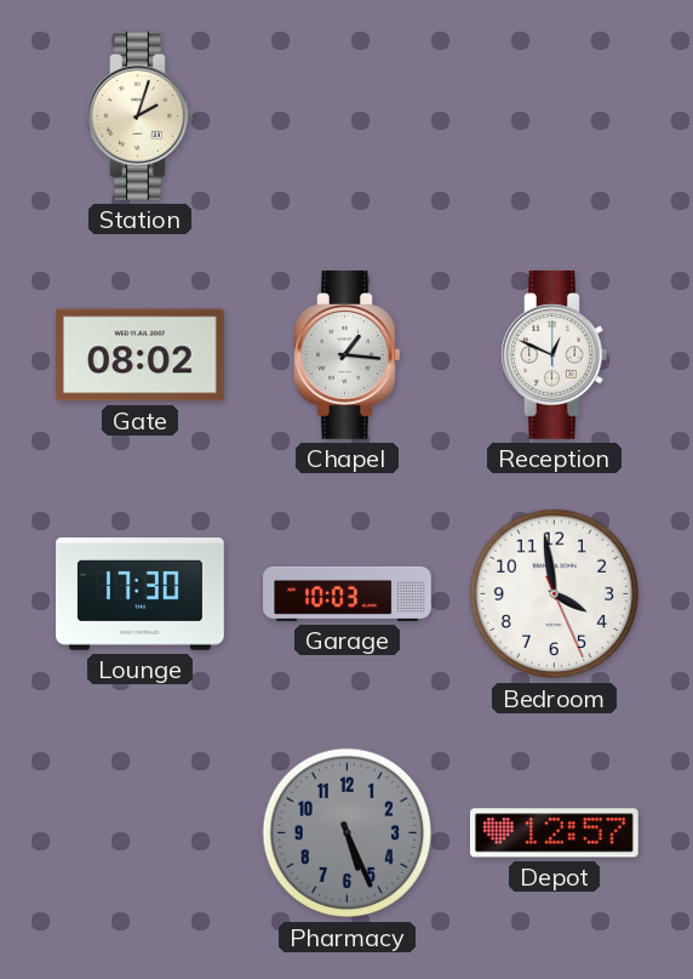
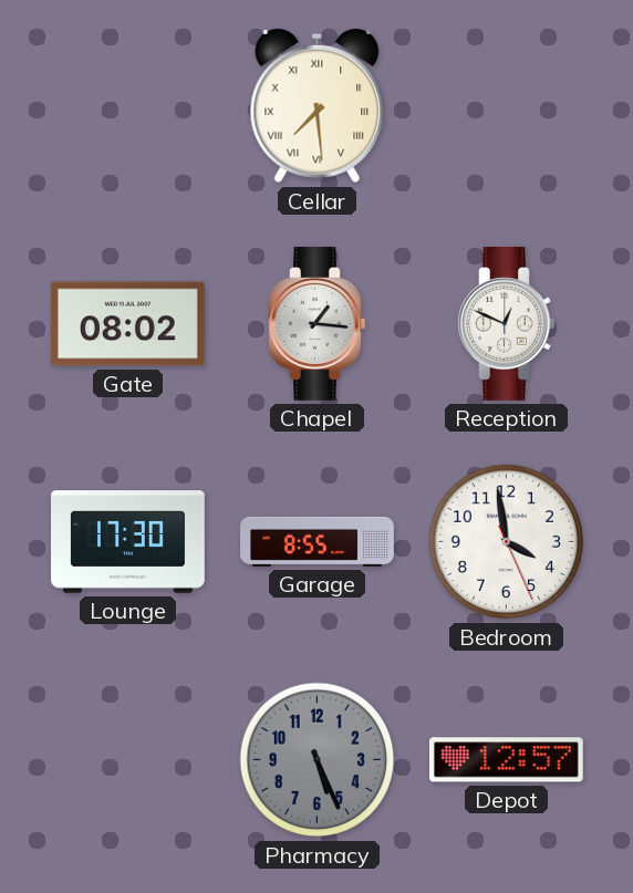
Station: 2:03 -> none
Cellar: none -> 7:29
Garage: 10:03 -> 8:55
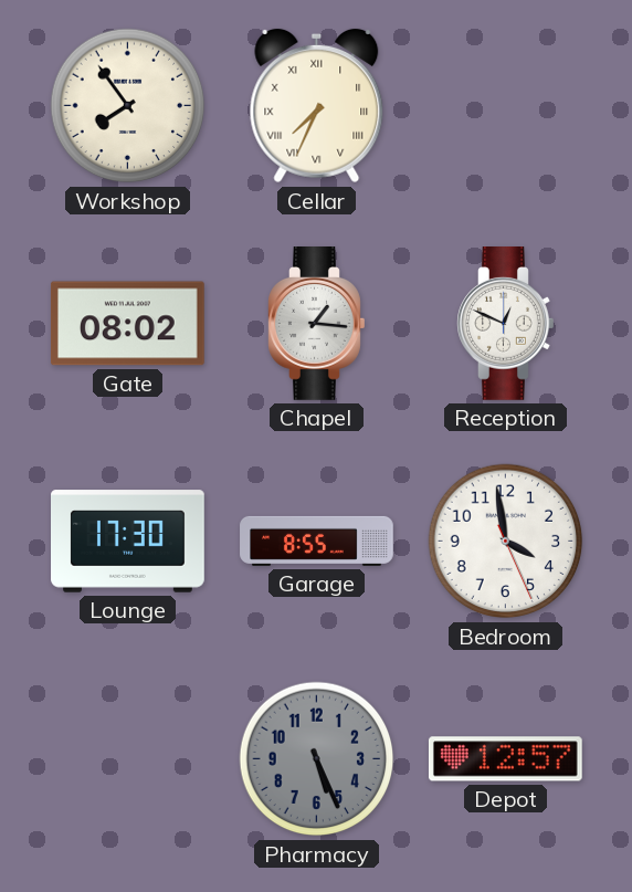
Workshop: none -> 7:54
Cellar: 7:29 -> 7:34
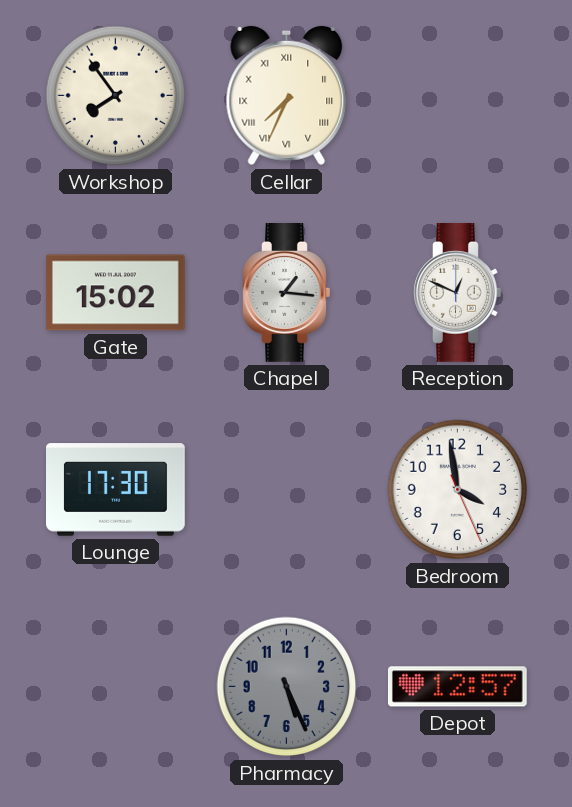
Gate: 08:02 -> 15:02
Garage: 8:55 -> none
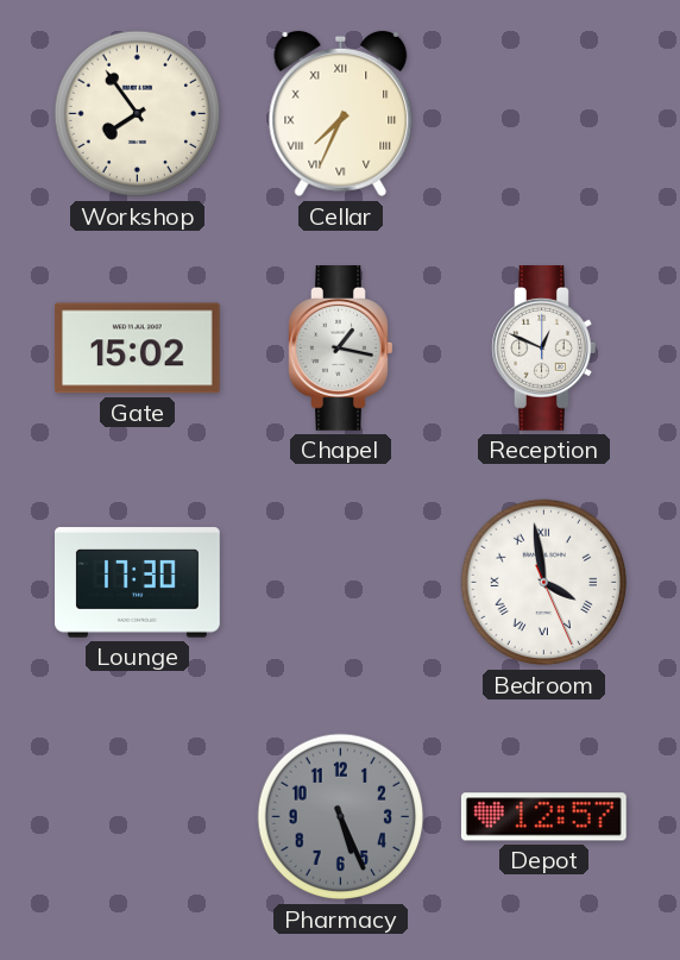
Chapel: 1:16 -> 1:17
Bedroom numerals: Arabic -> Roman
